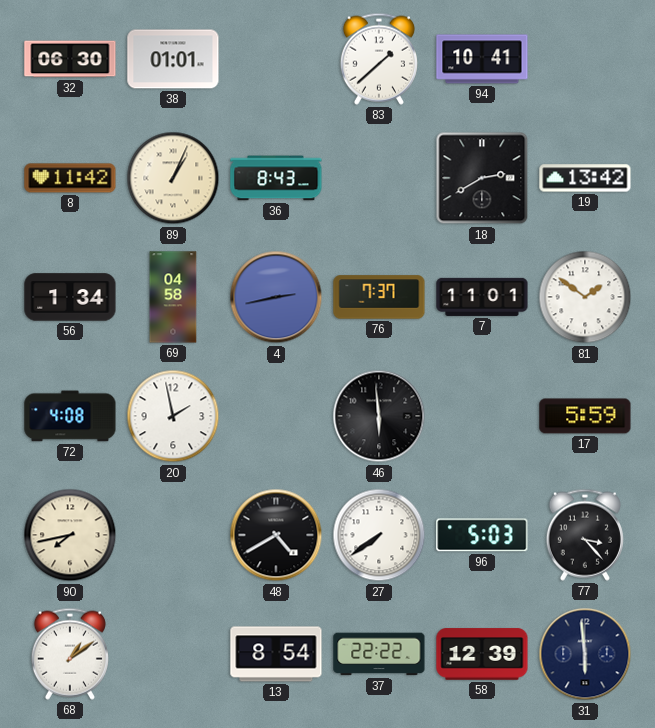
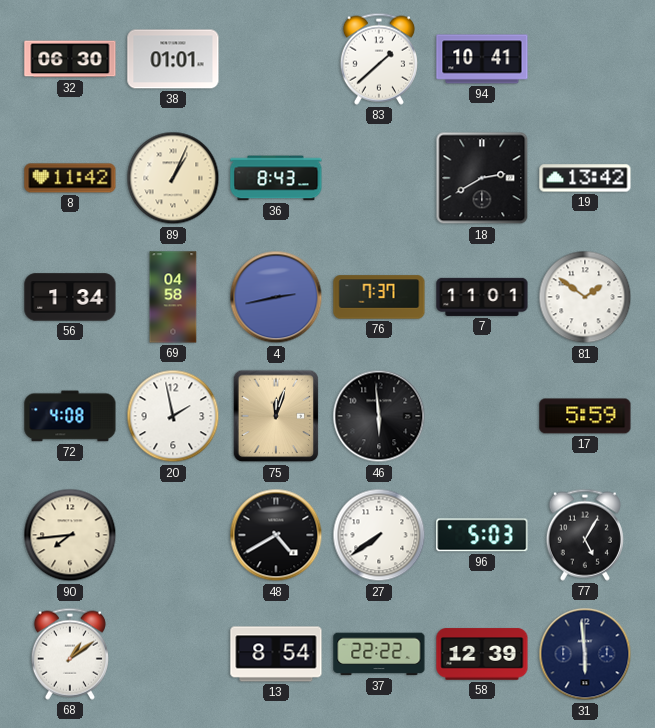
75: none -> 12:03
90: 7:43 -> 7:44
77: 3:23 -> 5:05
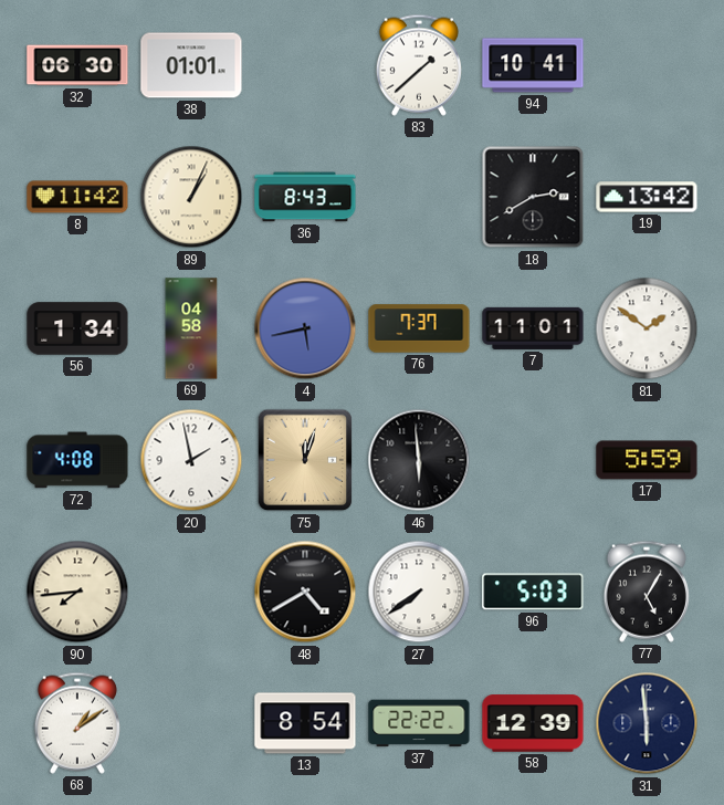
4: 2:43 -> 5:43
